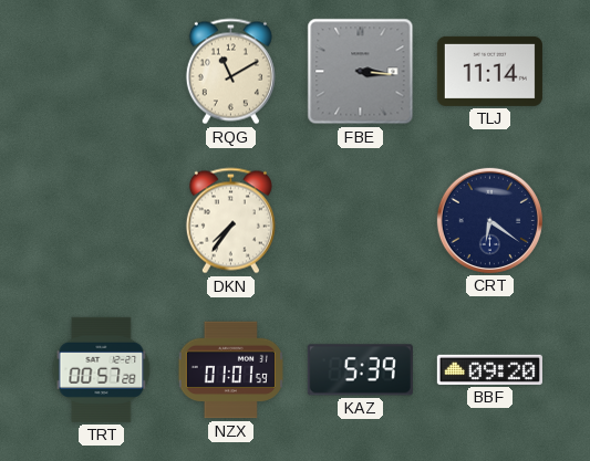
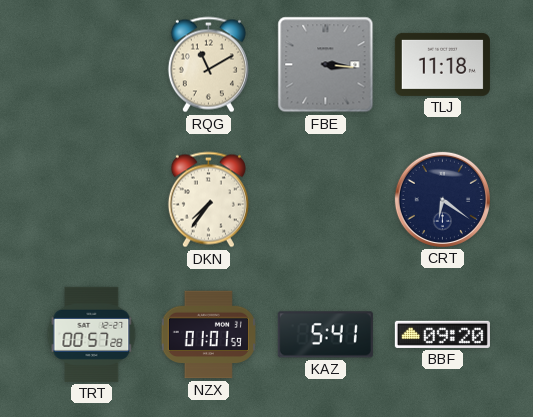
TLJ: 11:14 -> 11:18
KAZ: 5:39 -> 5:41
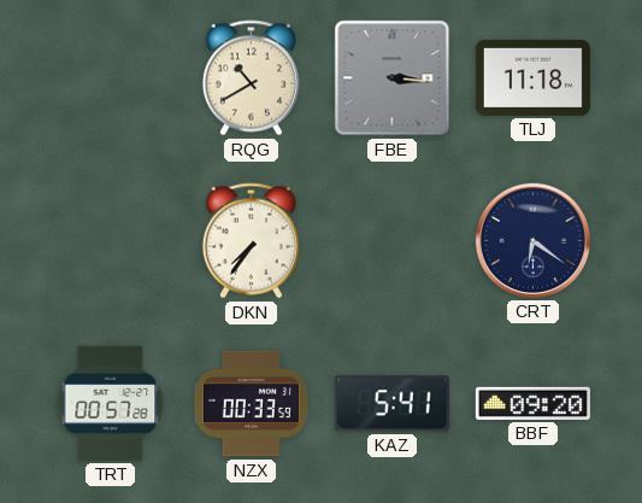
RQG: 11:10 -> 10:40
NZX: 01:01 -> 00:33
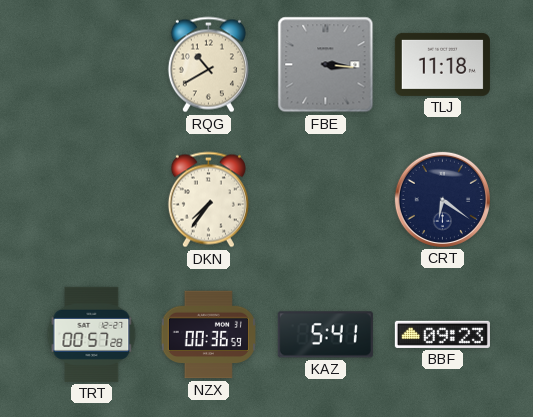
NZX: 00:33 -> 00:36
BBF: 09:20 -> 09:23
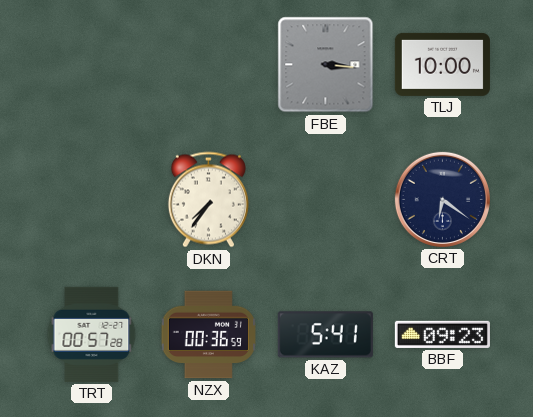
RQG: 10:40 -> none
TLJ: 11:18 -> 10:00
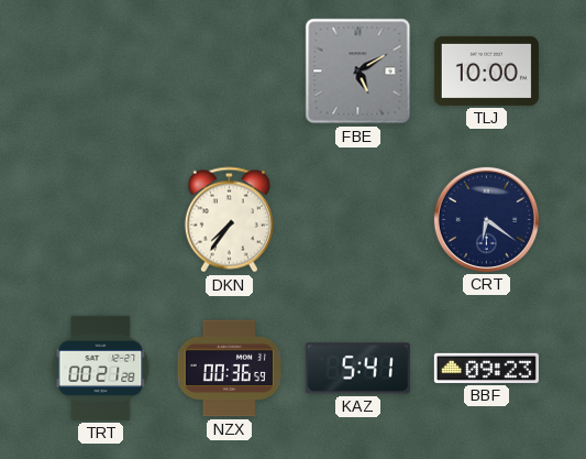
FBE: 3:16 -> 5:10
TRT: 00:57 -> 00:21
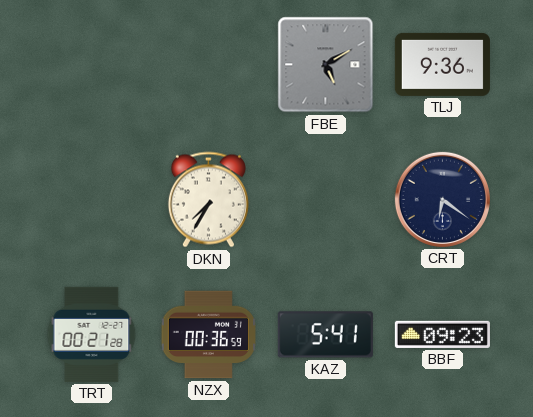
TLJ: 10:00 -> 9:36
DKN: 7:36 -> 7:35
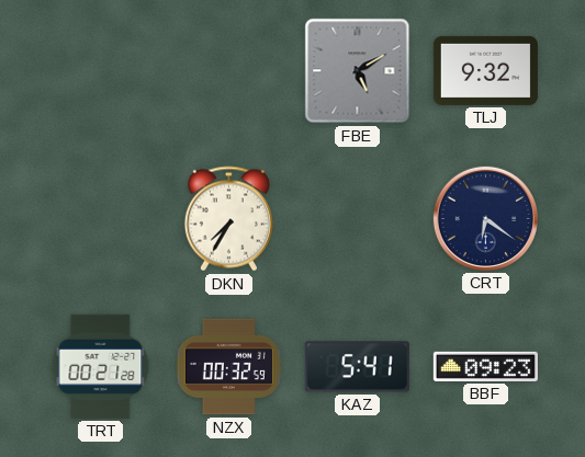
TLJ: 9:36 -> 9:32
NZX: 00:36 -> 00:32
